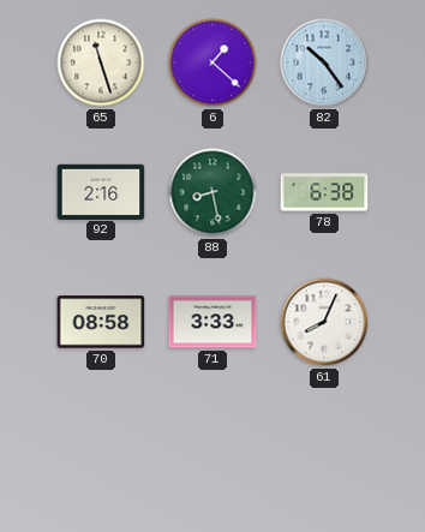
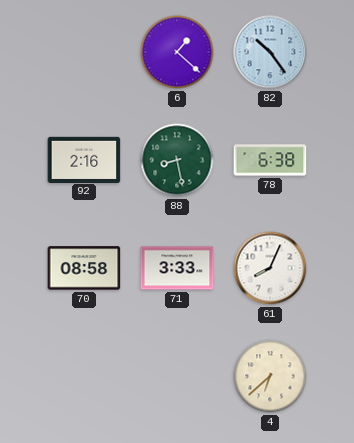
65: 11:27 -> none
4: none -> 6:38
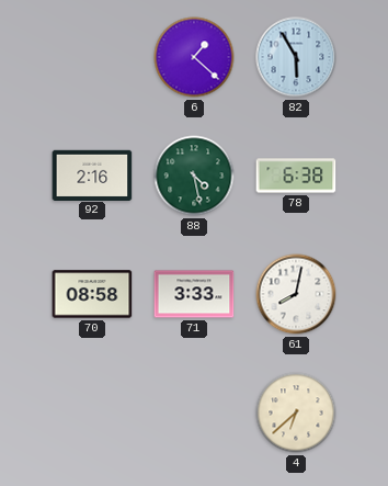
82: 10:24 -> 5:55
88: 8:28 -> 4:28
61: 8:04 -> 8:02
